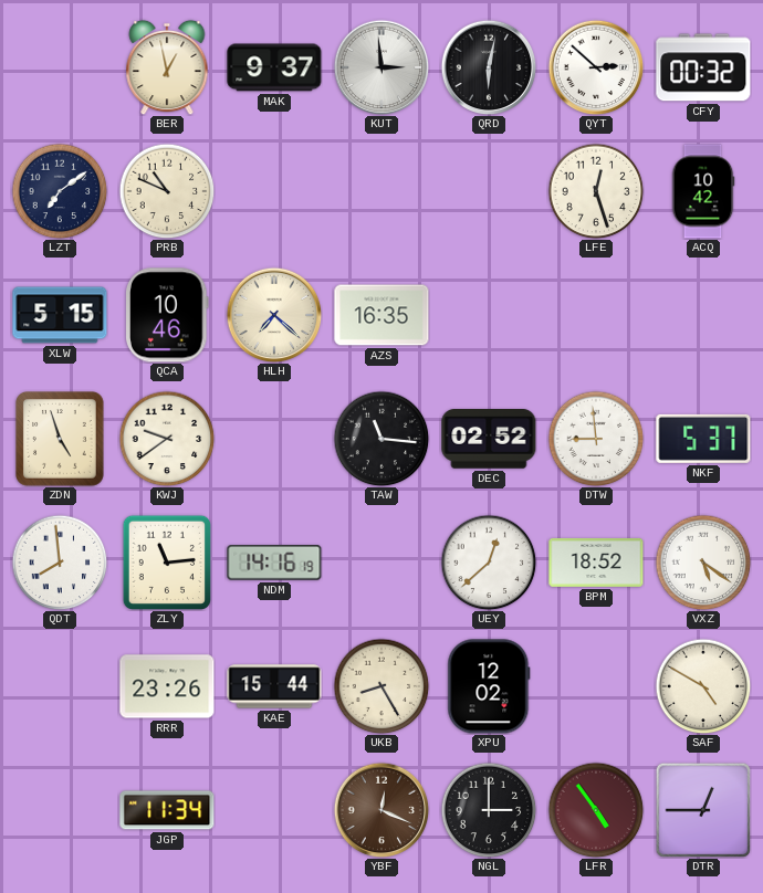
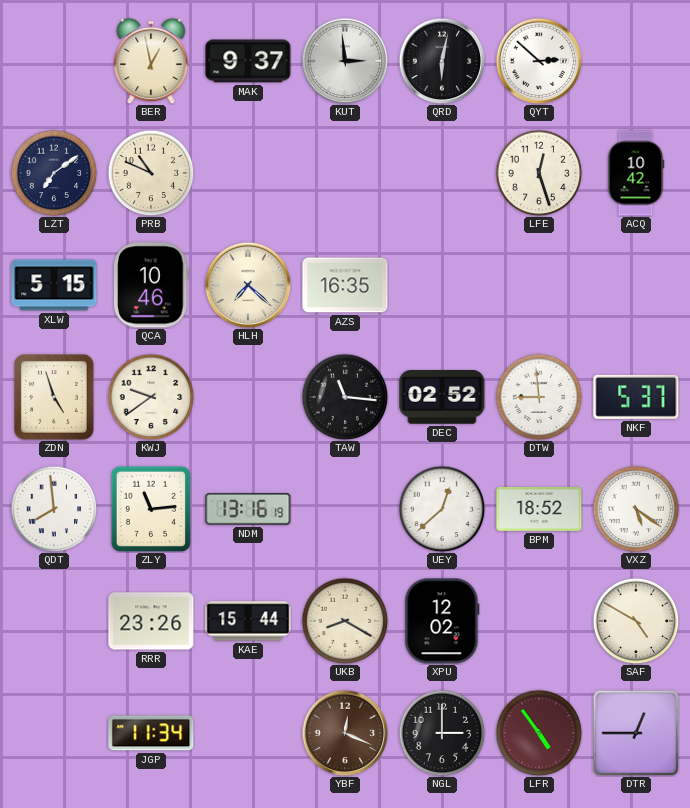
CFY: 00:32 -> none
NDM: 14:16 -> 13:16
UKB: 8:25 -> 8:20
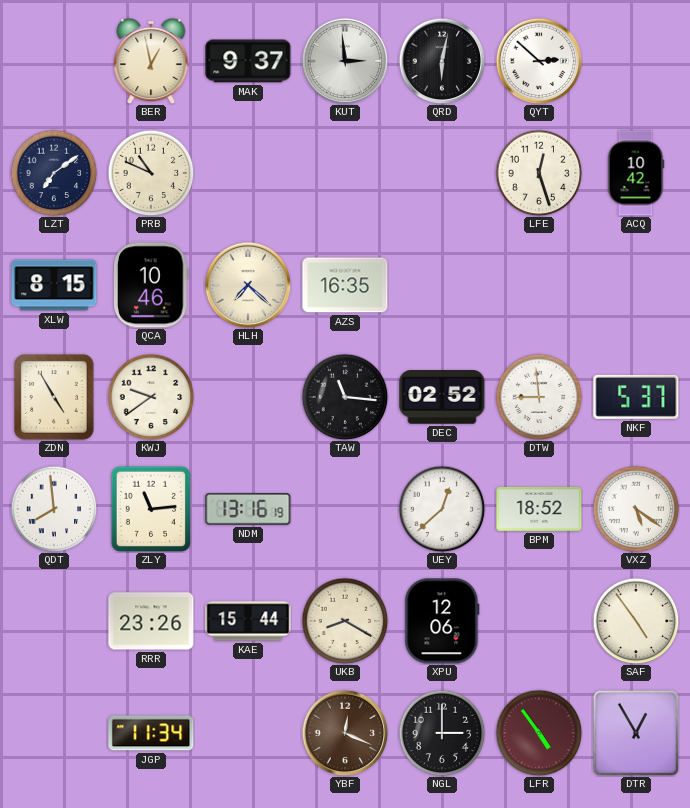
XLW: 5:15 -> 8:15
ZDN: 4:57 -> 4:55
XPU: 12:02 -> 12:06
SAF: 4:50 -> 4:54
DTR: 12:45 -> 12:55
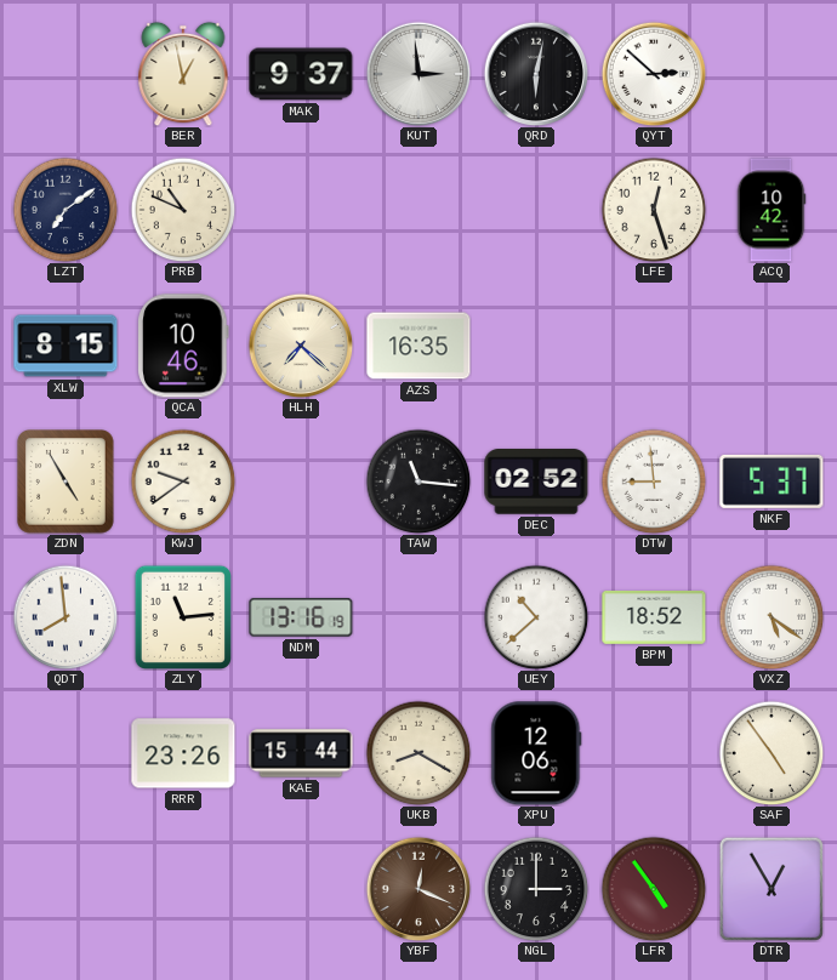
UEY: 12:38 -> 10:38
JGP: 11:34 -> none
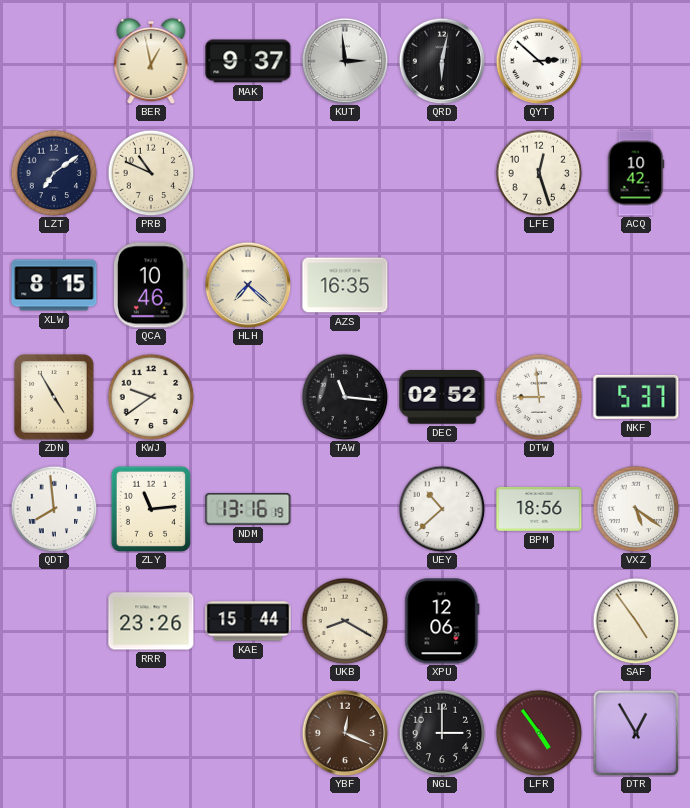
BPM: 18:52 -> 18:56
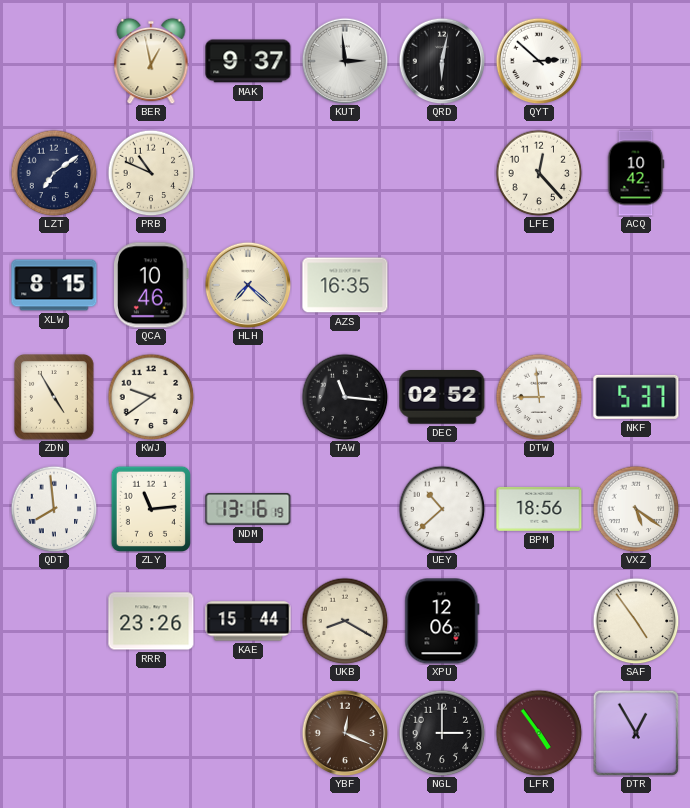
LFE: 12:27 -> 12:23
